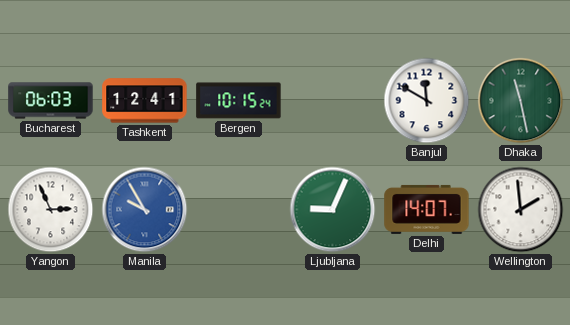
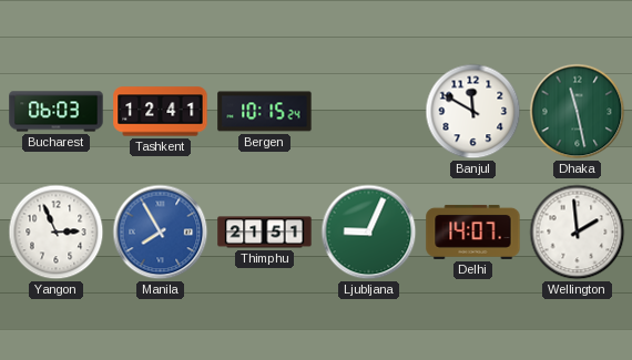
Manila: 9:55 -> 7:55
Thimphu: none -> 21:51
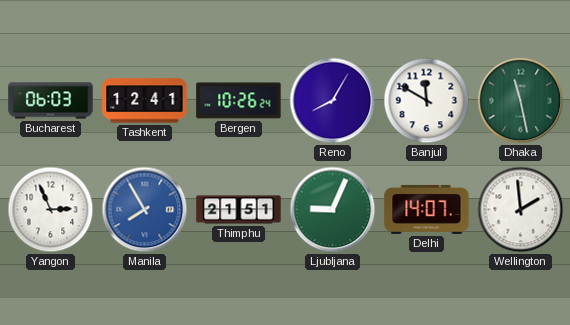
Bergen: 10:15 -> 10:26
Reno: none -> 8:05
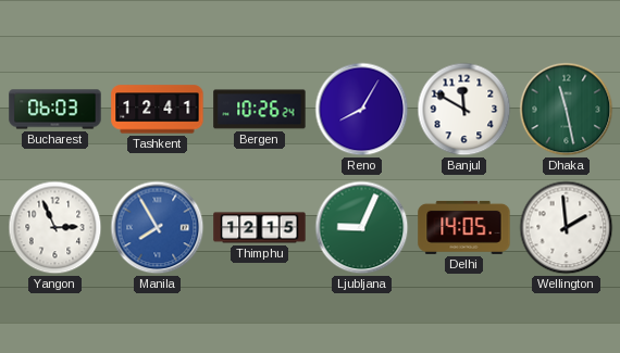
Thimphu: 21:51 -> 12:15
Delhi: 14:07 -> 14:05
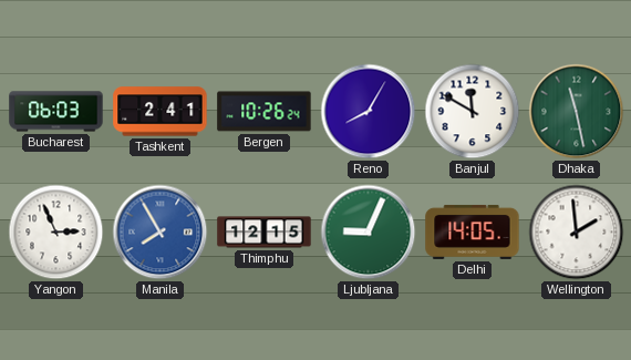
Tashkent: 12:41 -> 2:41
